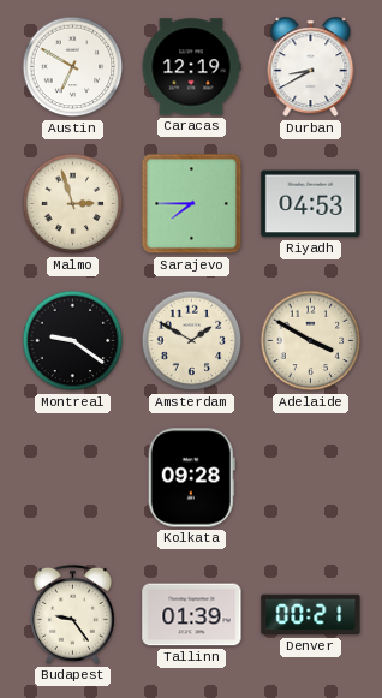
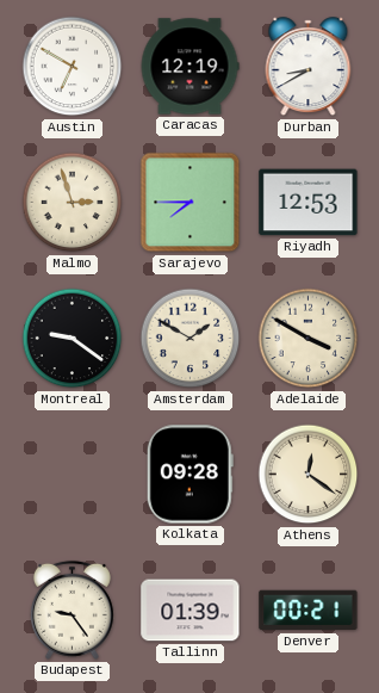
Riyadh: 04:53 -> 12:53
Athens: none -> 12:21
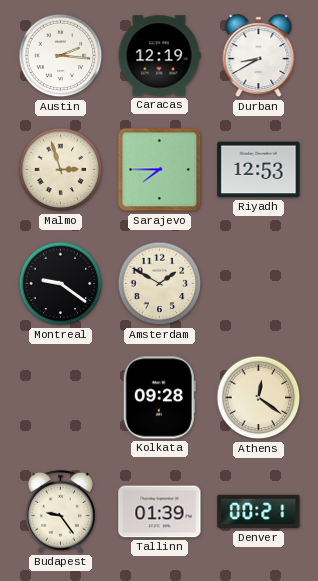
Austin: 6:50 -> 2:16
Adelaide: 3:50 -> none
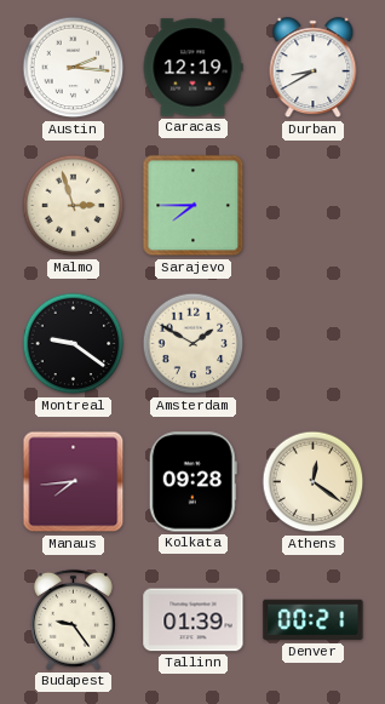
Riyadh: 12:53 -> none
Manaus: none -> 7:44
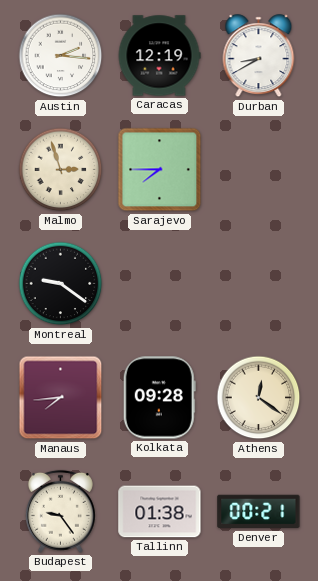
Amsterdam: 1:50 -> none
Tallinn: 01:39 -> 01:38
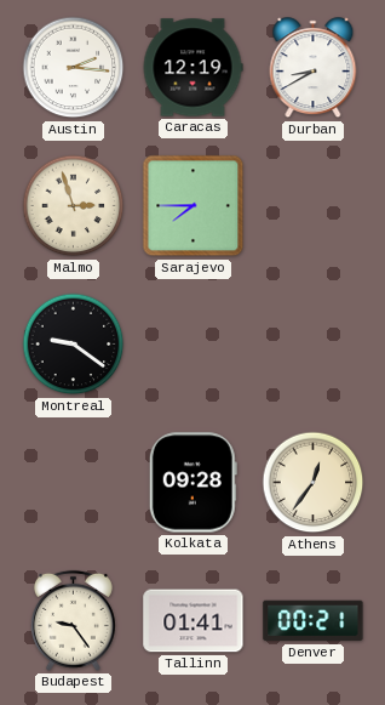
Manaus: 7:44 -> none
Athens: 12:21 -> 12:36
Tallinn: 01:38 -> 01:41
